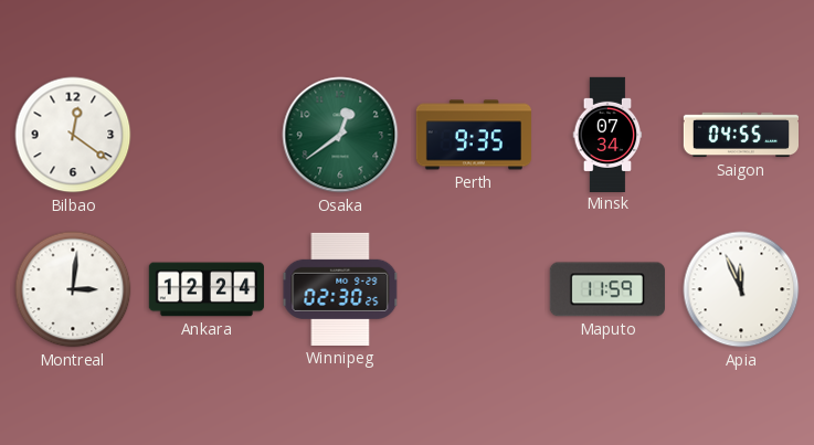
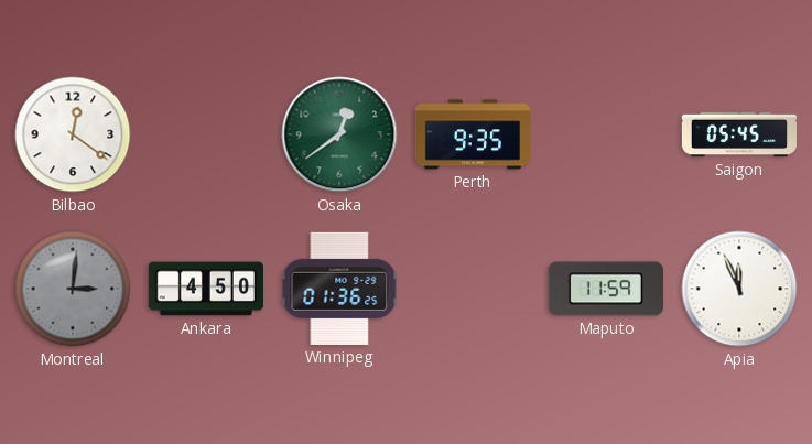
Minsk: 07:34 -> none
Saigon: 04:55 -> 05:45
Montreal dial: white -> grey
Ankara: 12:24 -> 4:50
Winnipeg: 02:30 -> 01:36
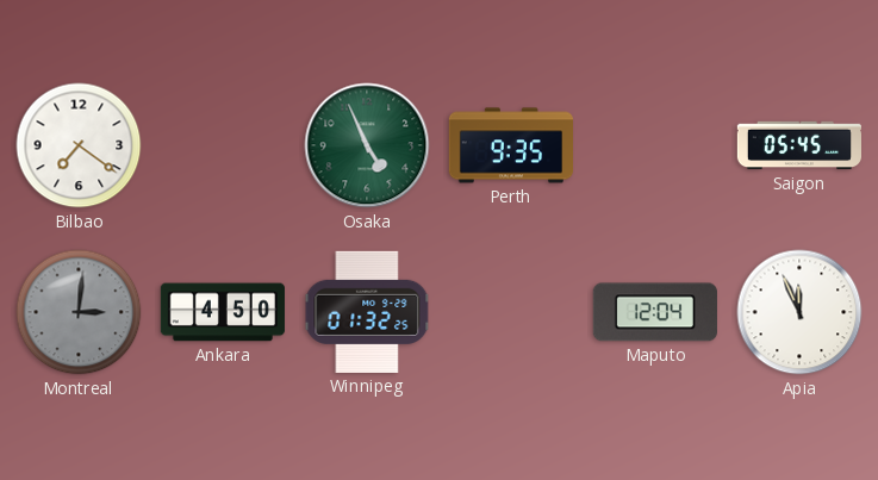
Bilbao: 12:21 -> 7:21
Osaka: 12:39 -> 4:56
Winnipeg: 01:36 -> 01:32
Maputo: 11:59 -> 12:04
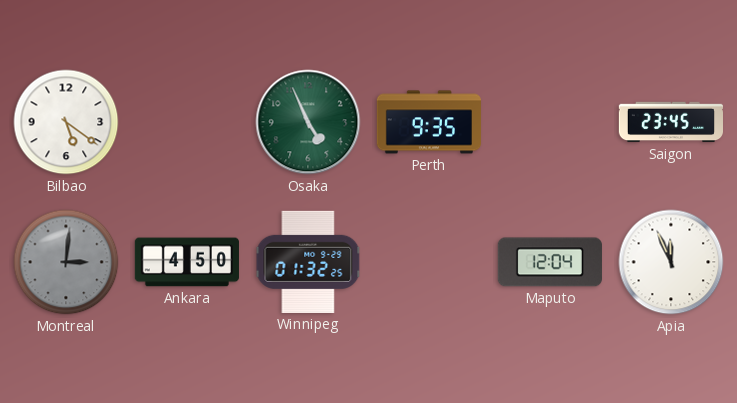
Bilbao: 7:21 -> 5:21
Saigon: 05:45 -> 23:45
